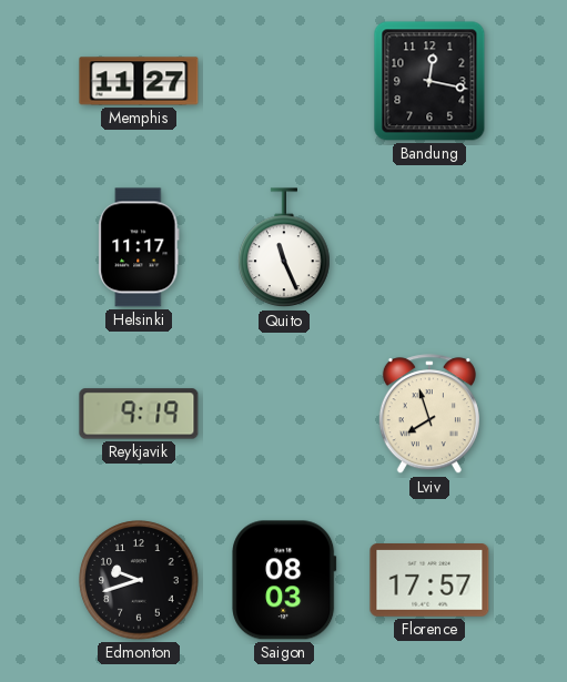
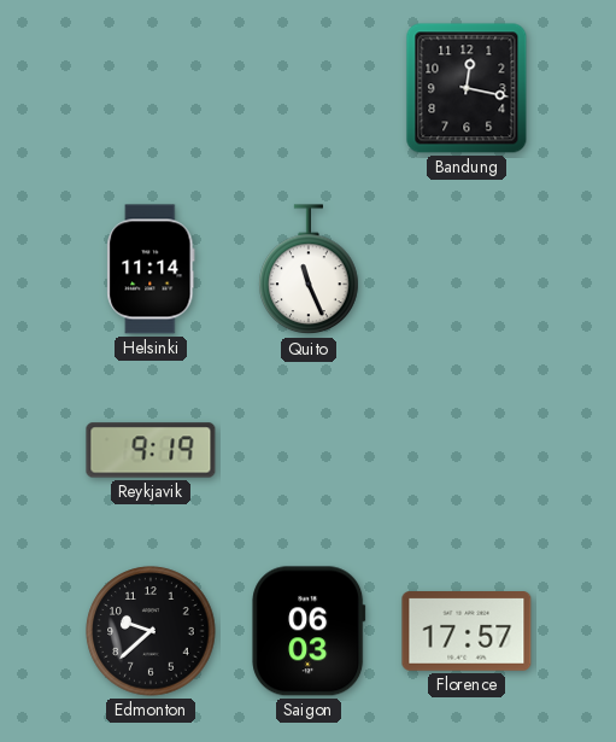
Memphis: 11:27 -> none
Helsinki: 11:17 -> 11:14
Lviv: 7:57 -> none
Edmonton: 9:42 -> 9:38
Saigon: 08:03 -> 06:03
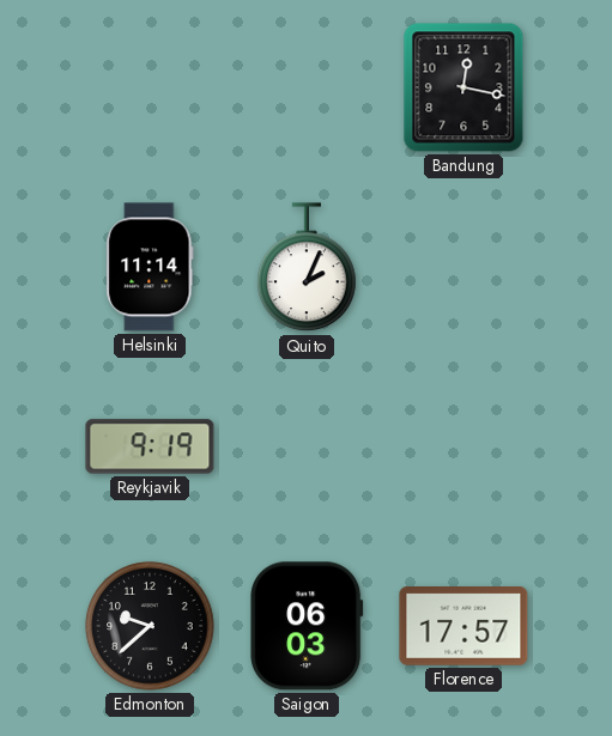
Quito: 11:26 -> 2:04
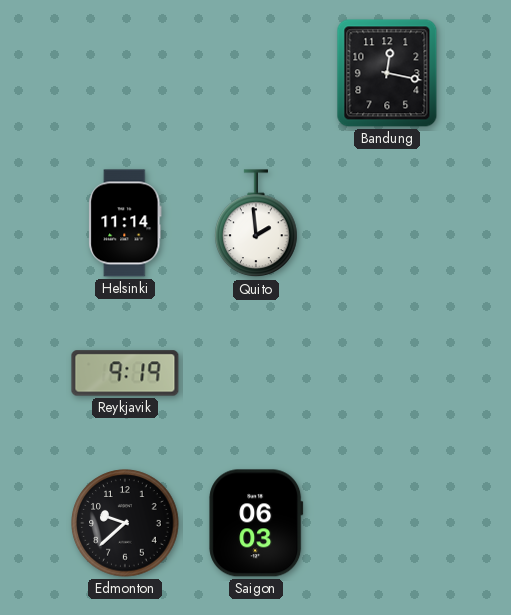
Quito: 2:04 -> 1:59
Florence: 17:57 -> none
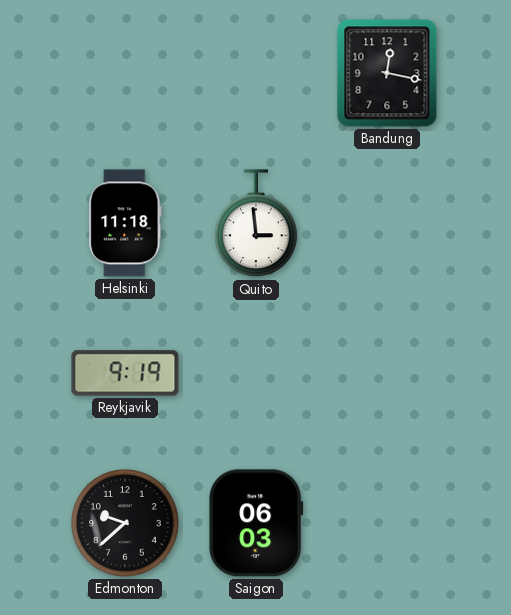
Helsinki: 11:14 -> 11:18
Quito: 1:59 -> 2:59
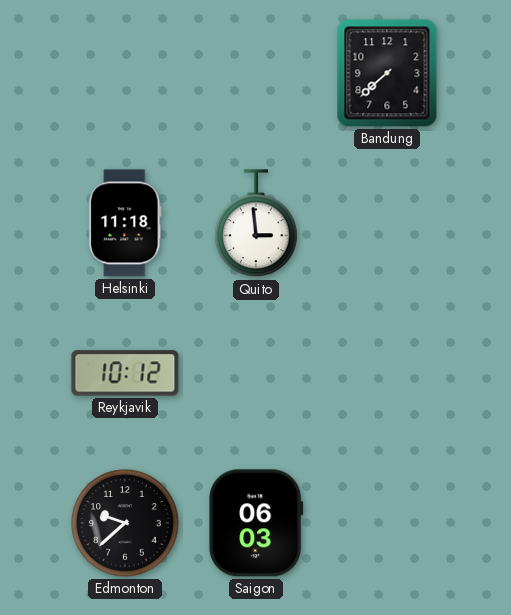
Bandung: 12:17 -> 7:38
Reykjavik: 9:19 -> 10:12
